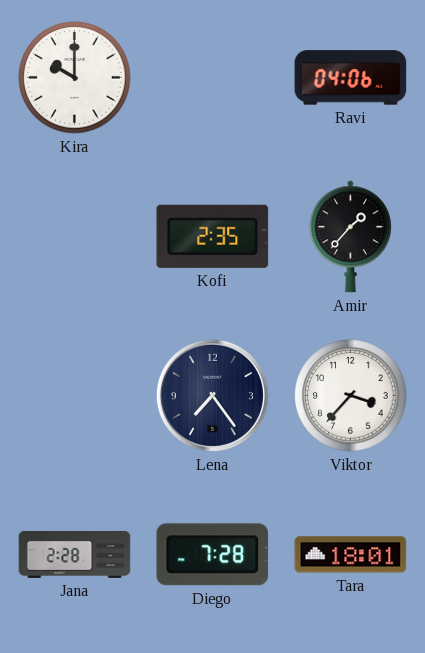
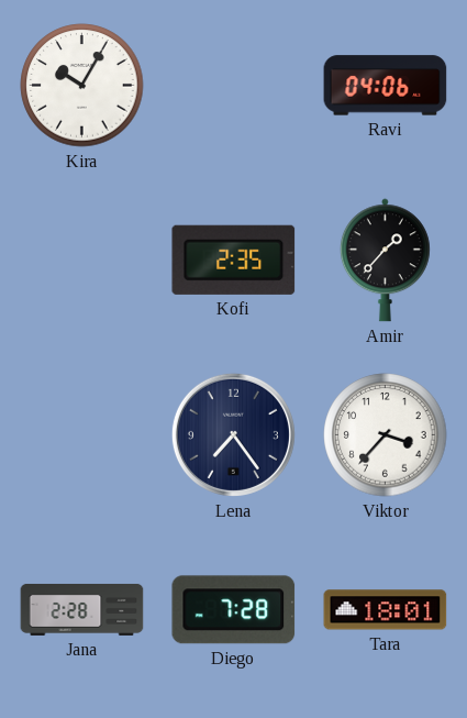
Kira: 10:00 -> 10:05
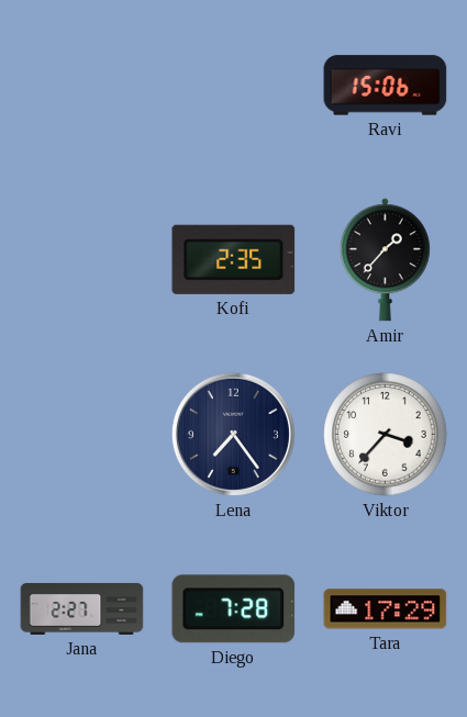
Kira: 10:05 -> none
Ravi: 04:06 -> 15:06
Jana: 2:28 -> 2:27
Tara: 18:01 -> 17:29
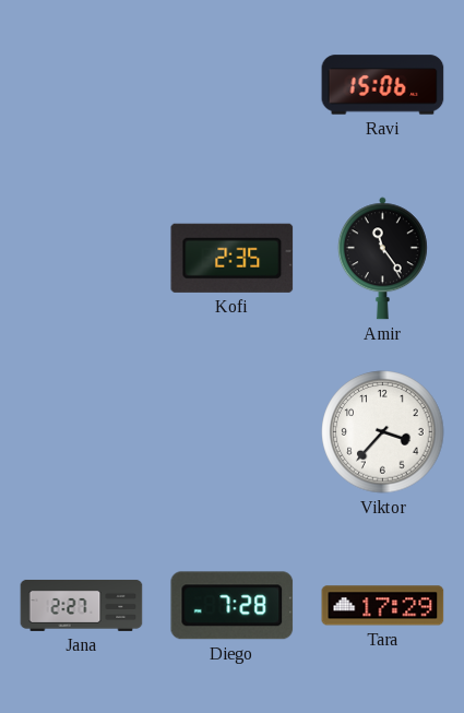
Amir: 1:37 -> 11:24
Lena: 7:24 -> none
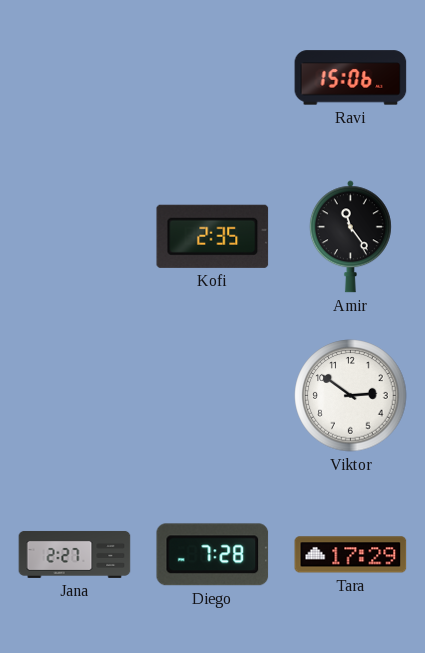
Viktor: 3:37 -> 2:51
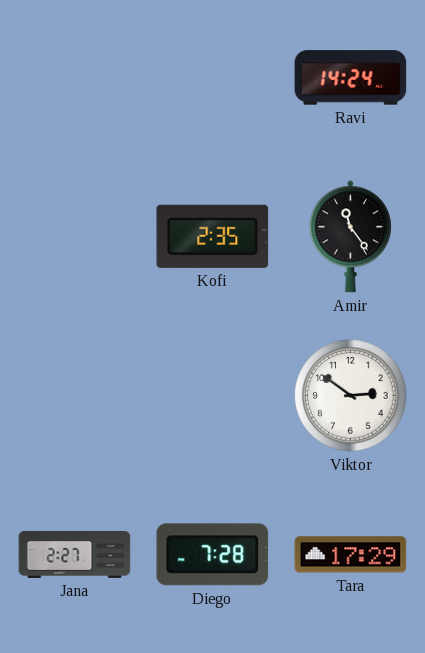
Ravi: 15:06 -> 14:24
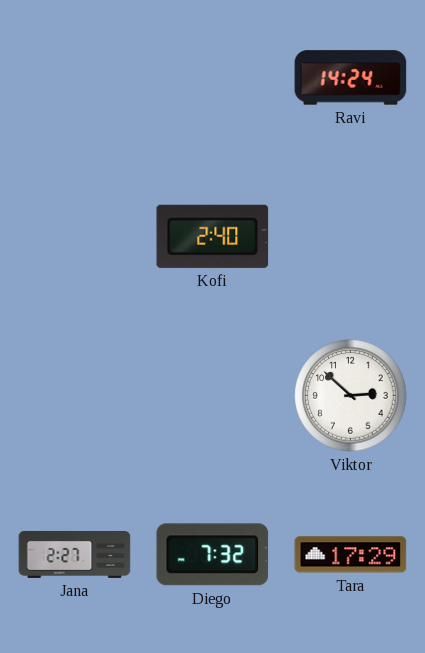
Kofi: 2:35 -> 2:40
Amir: 11:24 -> none
Viktor: 2:51 -> 2:52
Diego: 7:28 -> 7:32
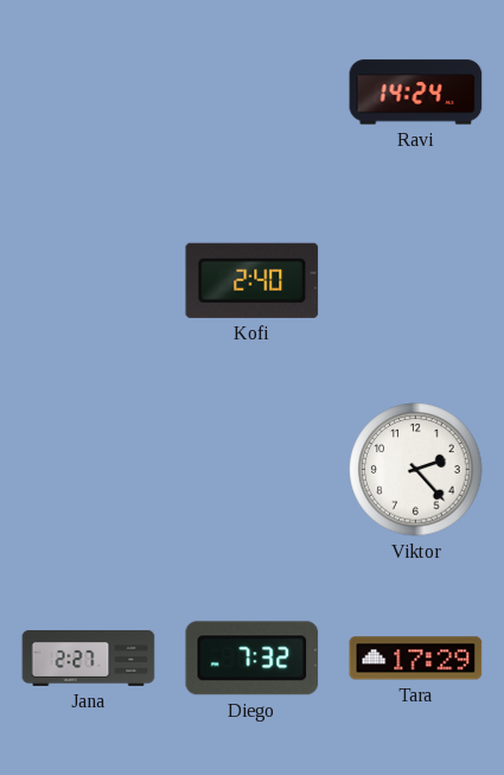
Viktor: 2:52 -> 2:23
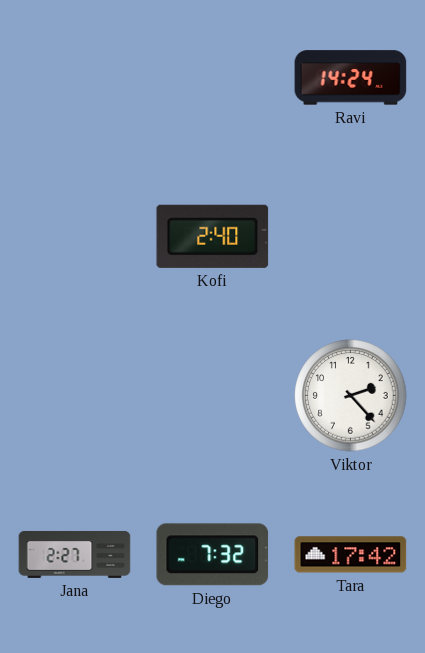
Tara: 17:29 -> 17:42
